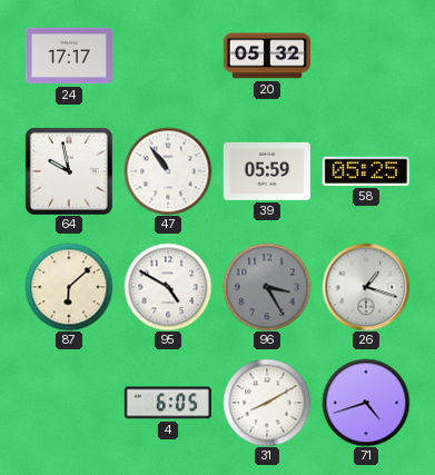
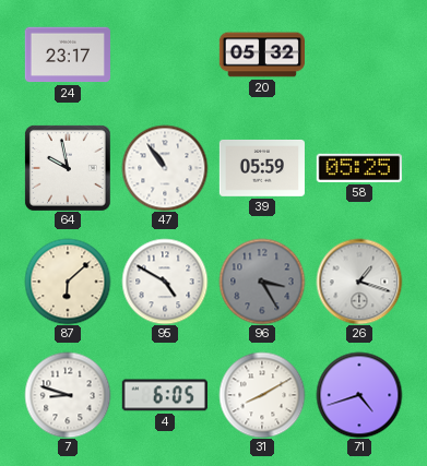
24: 17:17 -> 23:17
7: none -> 8:48
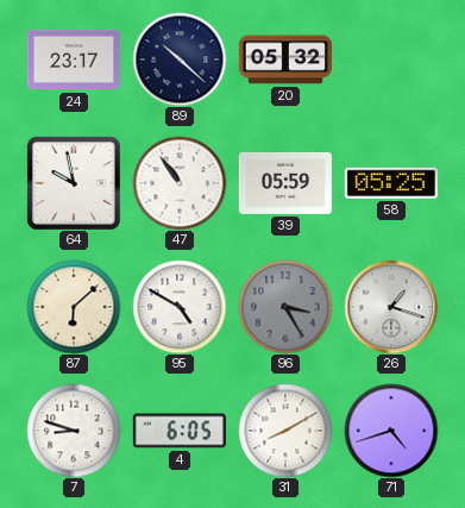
89: none -> 10:22
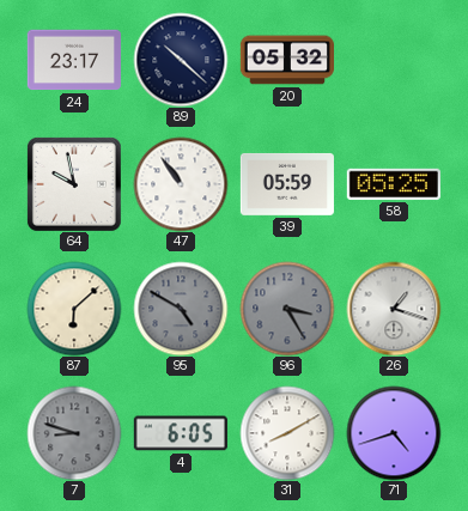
95 dial: white -> grey
7 dial: white -> grey
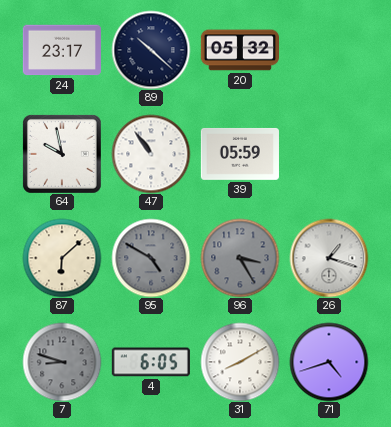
58: 05:25 -> none
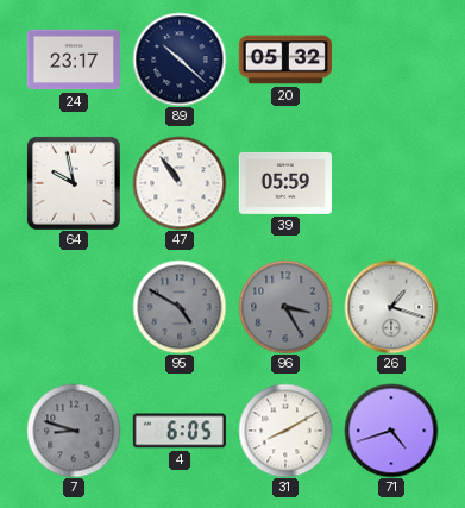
87: 6:08 -> none
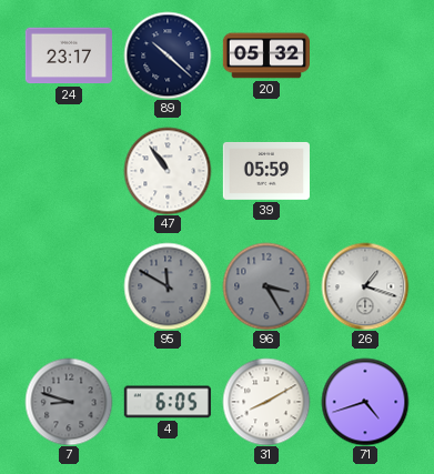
64: 9:58 -> none
95: 4:50 -> 11:50
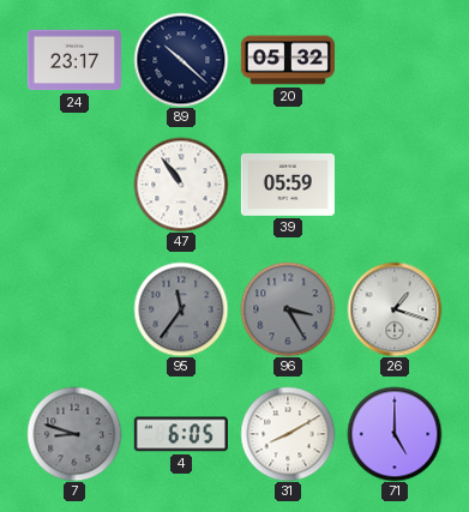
95: 11:50 -> 11:36
71: 4:42 -> 5:00
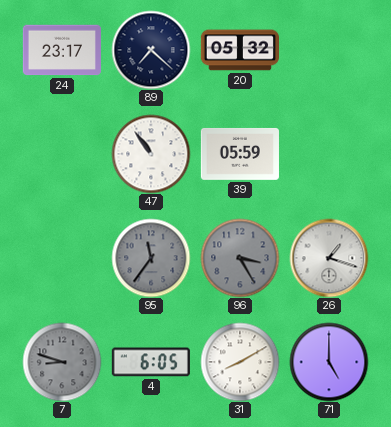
89: 10:22 -> 7:22
